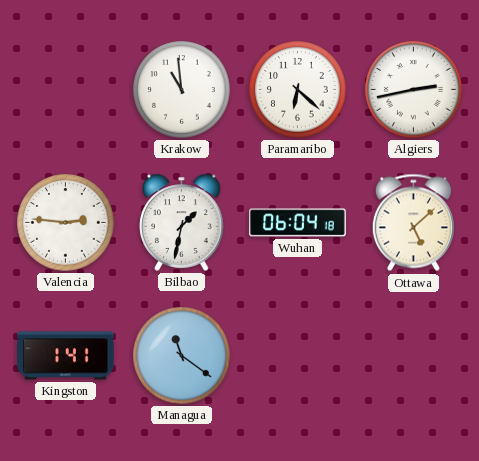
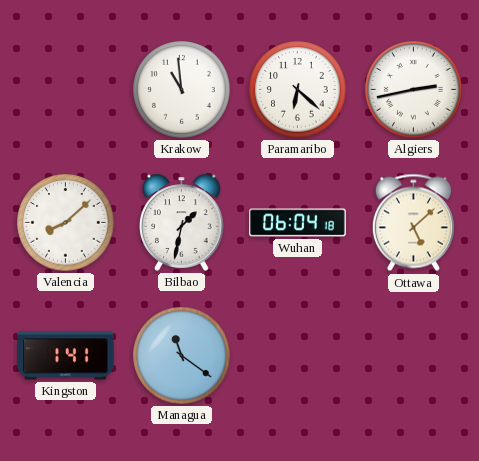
Valencia: 2:46 -> 8:08
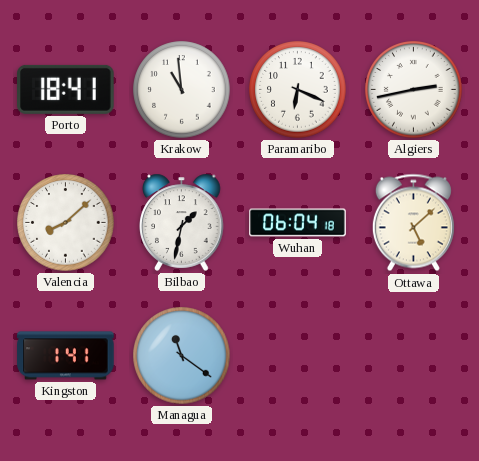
Porto: none -> 18:41
Paramaribo: 6:22 -> 6:19
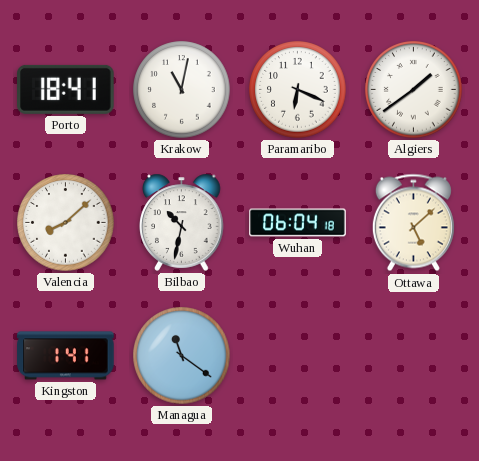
Krakow: 10:59 -> 11:02
Algiers: 2:43 -> 1:39
Bilbao: 1:32 -> 10:32
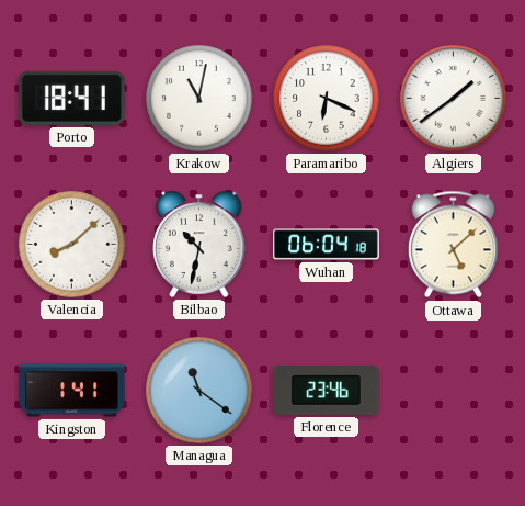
Florence: none -> 23:46
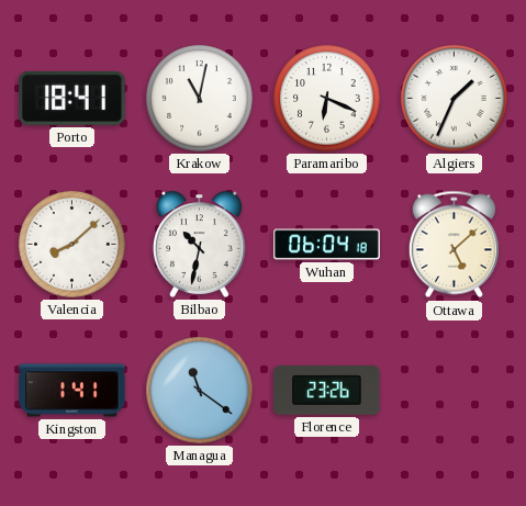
Algiers: 1:39 -> 1:34
Florence: 23:46 -> 23:26
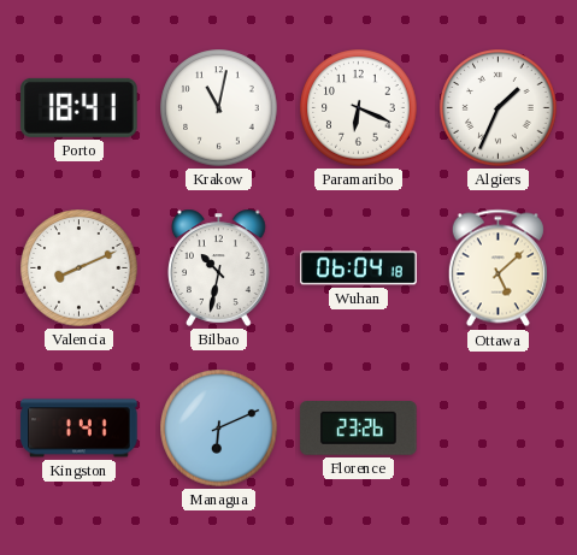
Valencia: 8:08 -> 8:11
Managua: 11:21 -> 6:11
